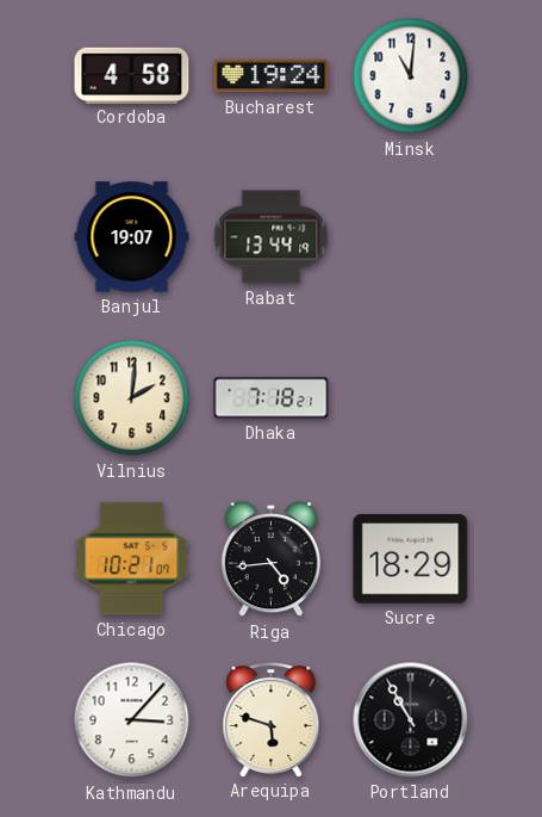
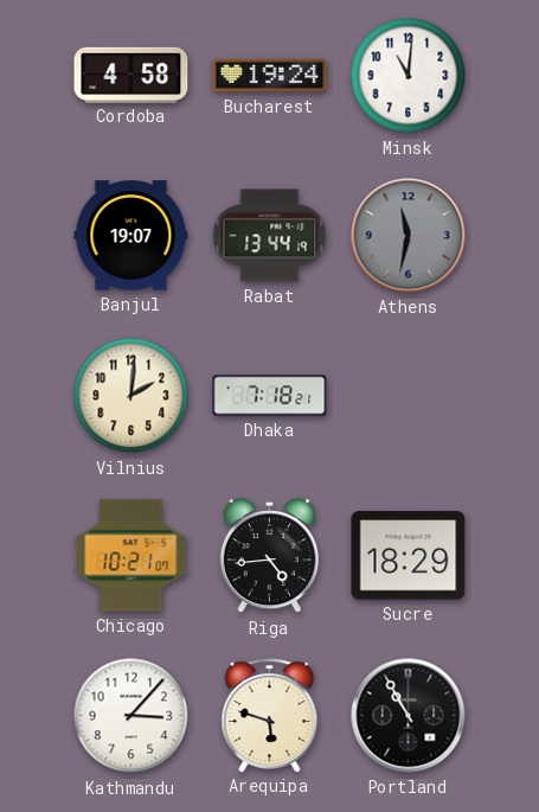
Athens: none -> 11:32
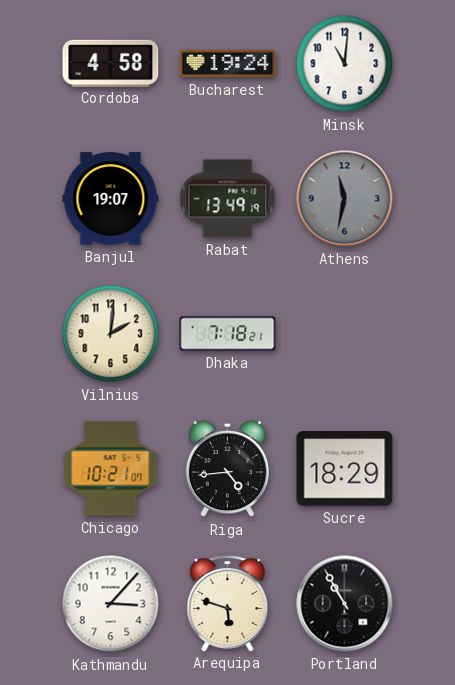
Rabat: 13:44 -> 13:49
